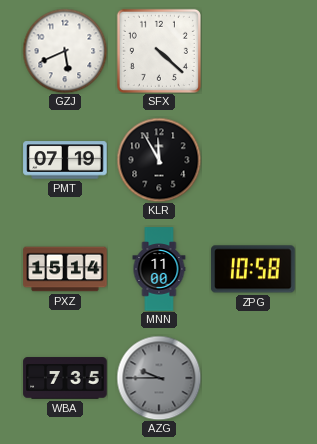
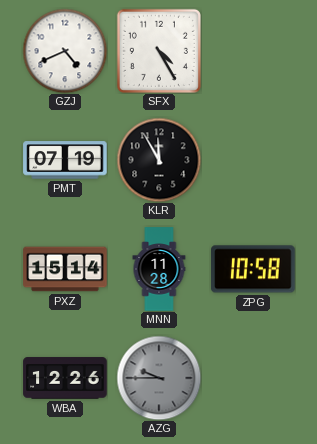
GZJ: 5:41 -> 4:41
SFX: 4:22 -> 4:25
MNN: 11:00 -> 11:28
WBA: 7:35 -> 12:26
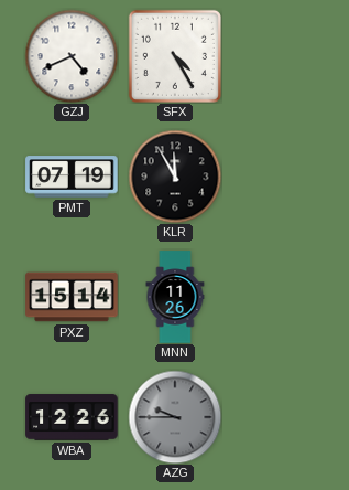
MNN: 11:28 -> 11:26
ZPG: 10:58 -> none
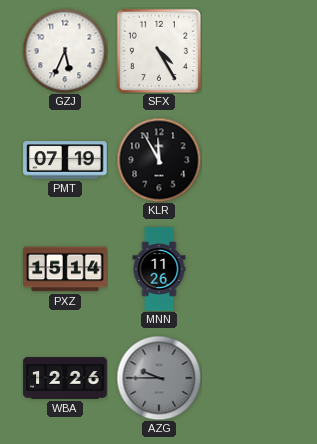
GZJ: 4:41 -> 5:34
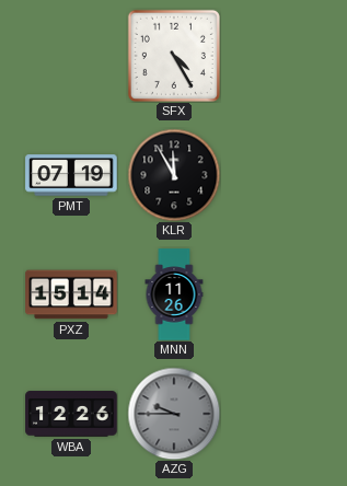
GZJ: 5:34 -> none
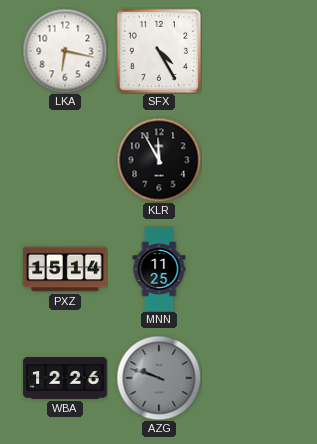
LKA: none -> 6:17
PMT: 07:19 -> none
MNN: 11:26 -> 11:25
AZG: 9:45 -> 9:48
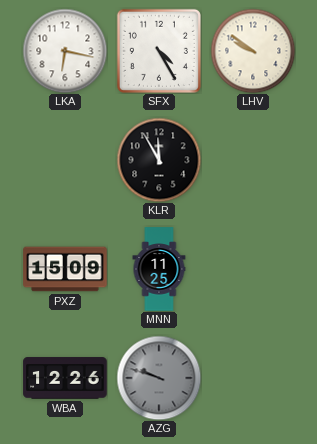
LHV: none -> 9:51
PXZ: 15:14 -> 15:09
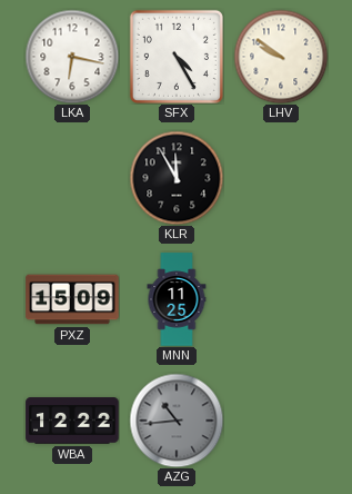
WBA: 12:26 -> 12:22
AZG: 9:48 -> 10:44
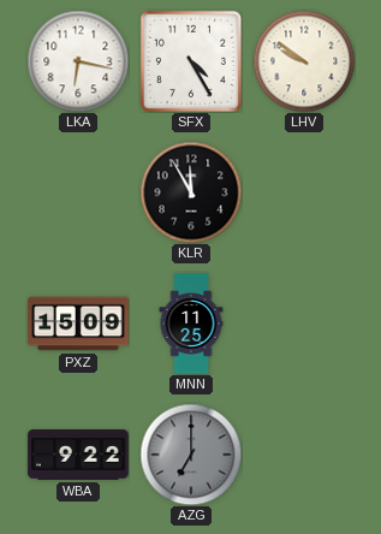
WBA: 12:22 -> 9:22
AZG: 10:44 -> 7:00
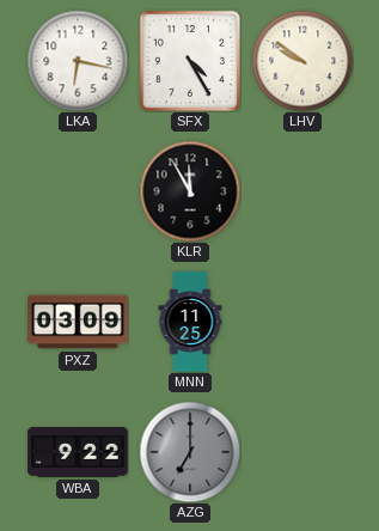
PXZ: 15:09 -> 03:09
